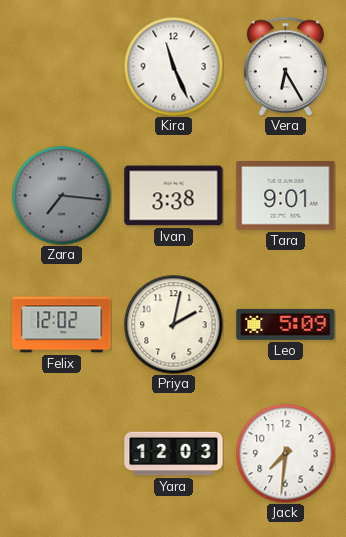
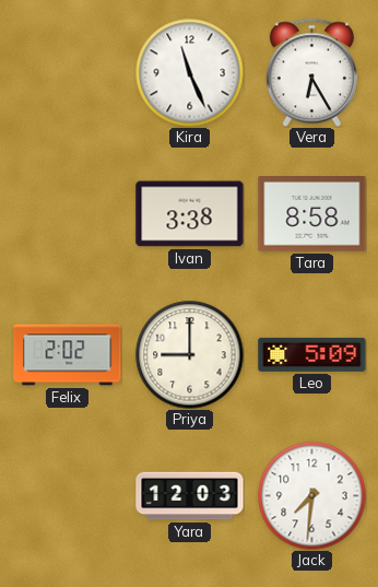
Zara: 7:16 -> none
Tara: 9:01 -> 8:58
Felix: 12:02 -> 2:02
Priya: 2:02 -> 9:00
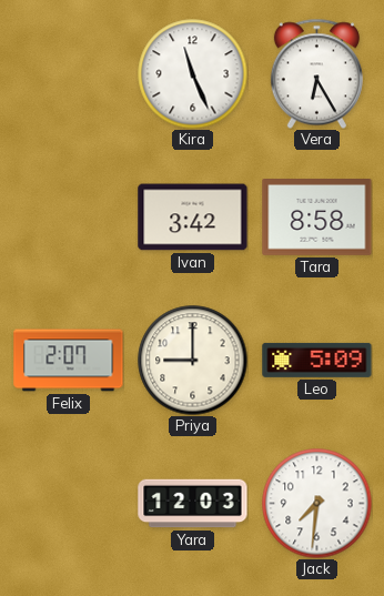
Ivan: 3:38 -> 3:42
Felix: 2:02 -> 2:07
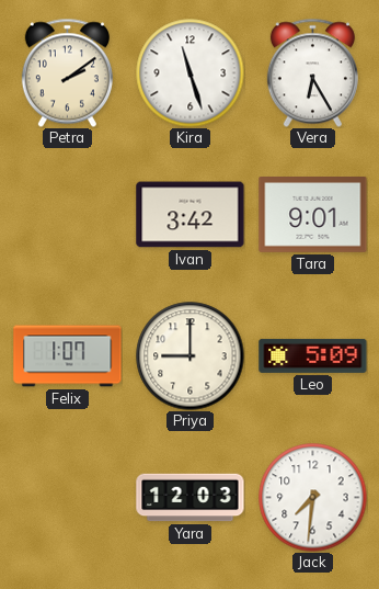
Petra: none -> 2:09
Kira: 11:26 -> 11:27
Tara: 8:58 -> 9:01
Felix: 2:07 -> 1:07
